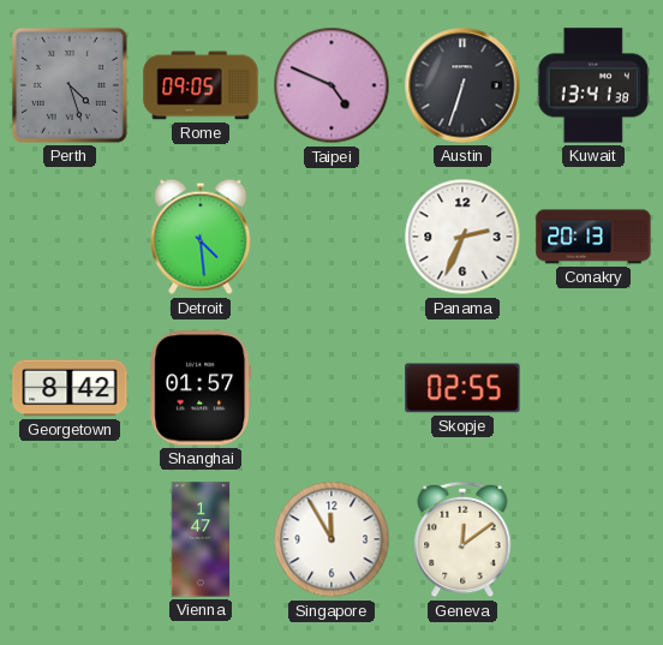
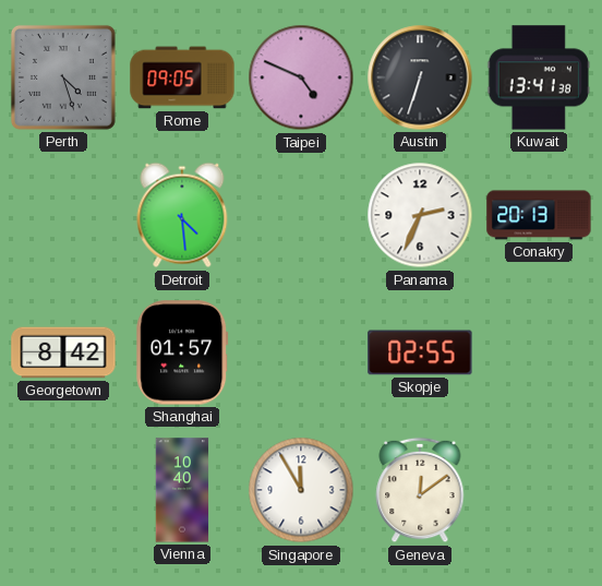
Vienna: 1:47 -> 10:40
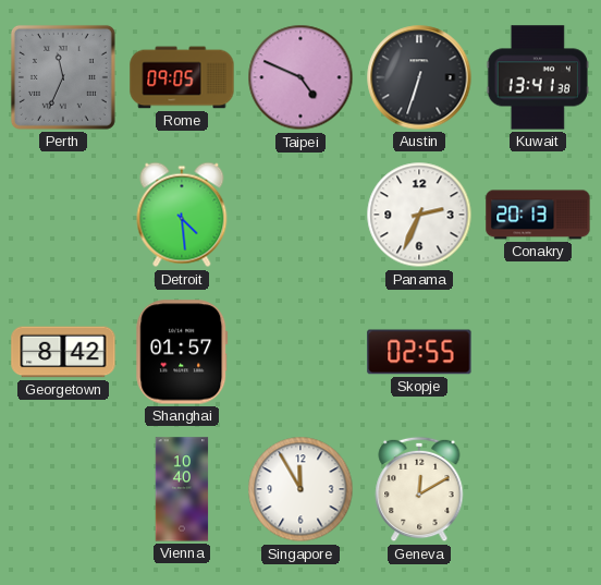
Perth: 4:27 -> 11:34
Geneva: 12:09 -> 12:10
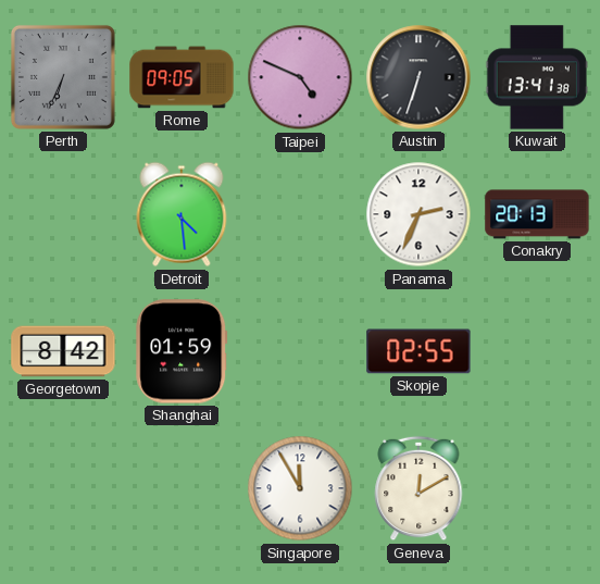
Perth: 11:34 -> 6:34
Shanghai: 01:57 -> 01:59
Vienna: 10:40 -> none
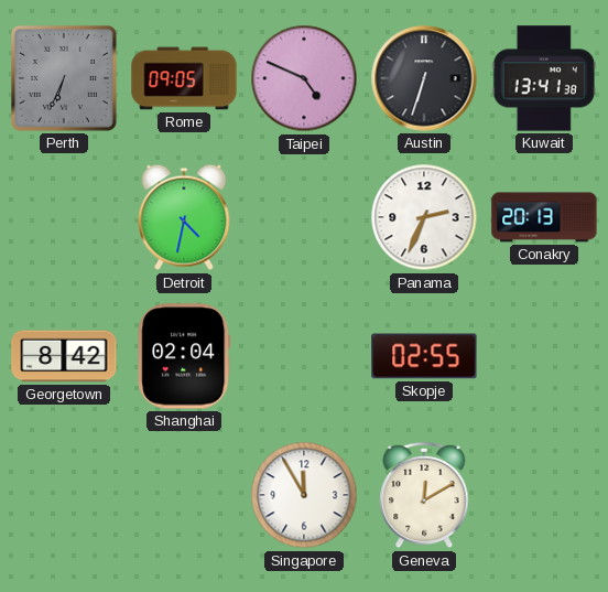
Detroit: 4:29 -> 4:32
Shanghai: 01:59 -> 02:04
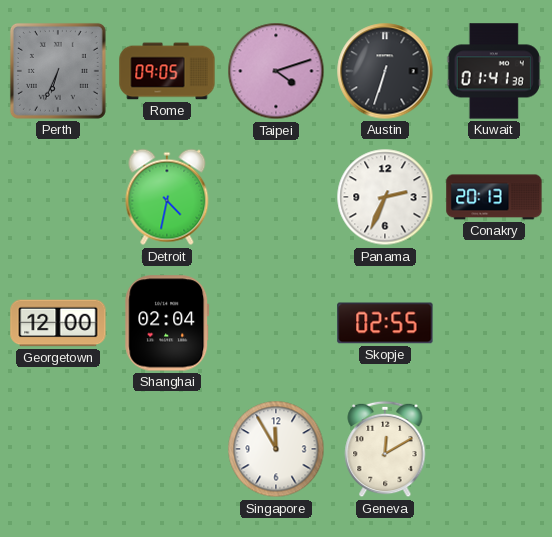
Taipei: 4:49 -> 4:12
Kuwait: 13:41 -> 01:41
Georgetown: 8:42 -> 12:00
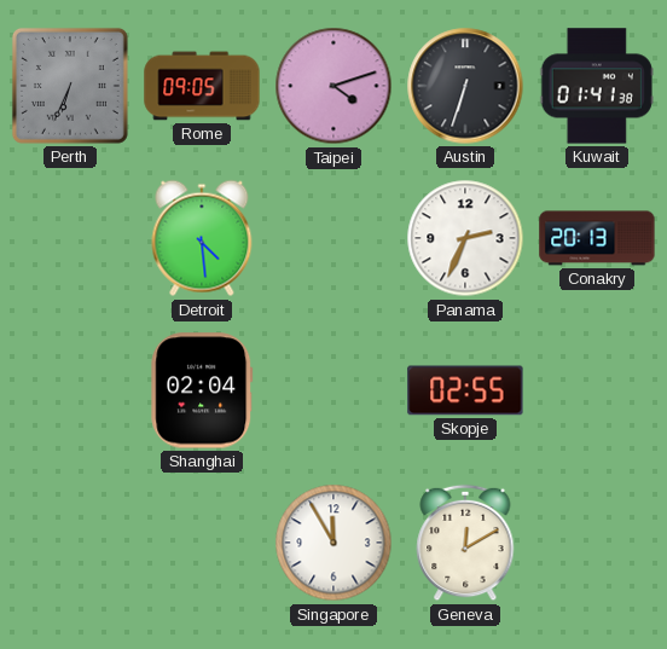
Detroit: 4:32 -> 4:29
Georgetown: 12:00 -> none
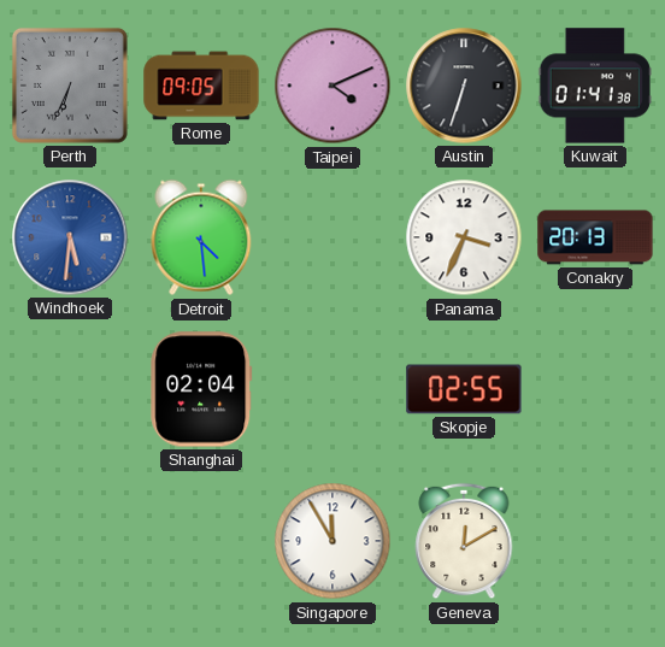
Taipei: 4:12 -> 4:11
Windhoek: none -> 5:31
Panama: 2:34 -> 3:34
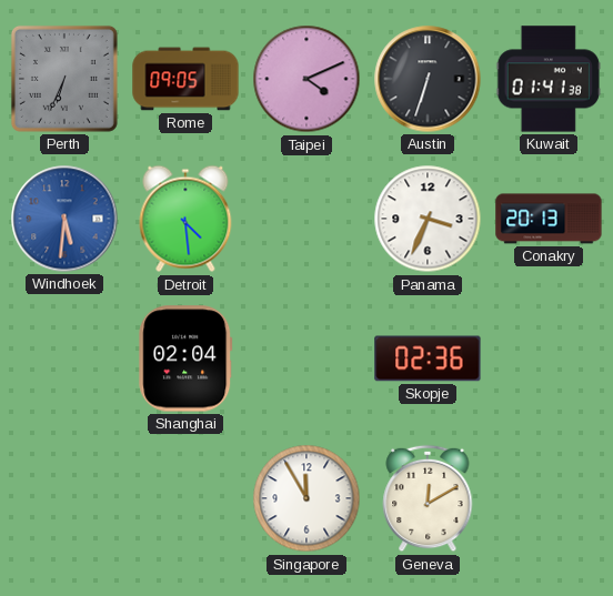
Skopje: 02:55 -> 02:36
